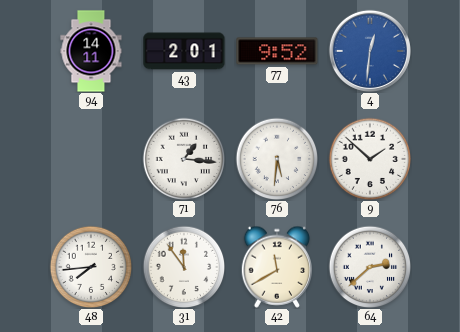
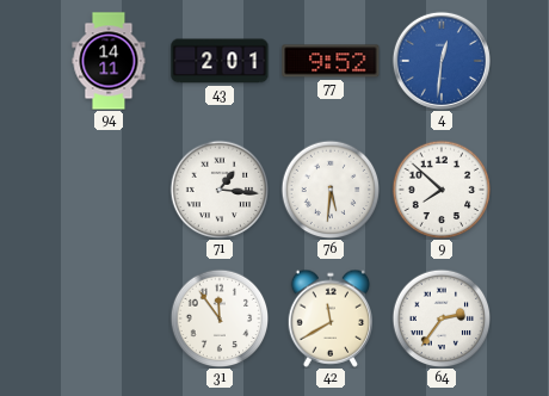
9: 1:52 -> 7:52
48: 7:44 -> none
64: 2:38 -> 2:36
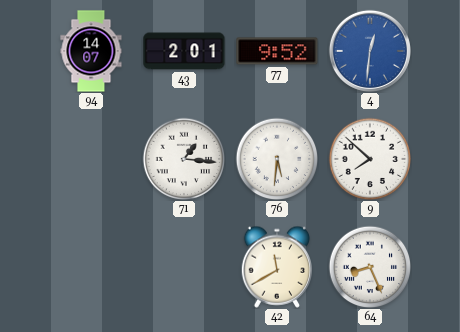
94: 14:11 -> 14:07
31: 11:54 -> none
64: 2:36 -> 8:26
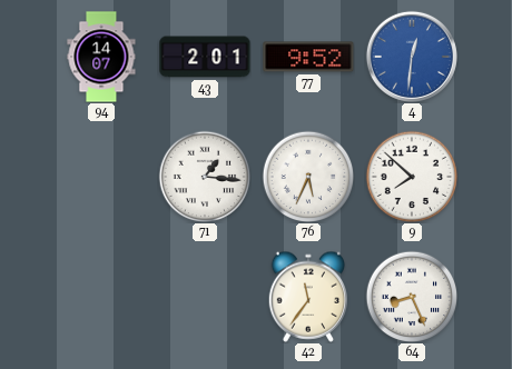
76: 5:31 -> 5:34
42: 11:40 -> 11:36
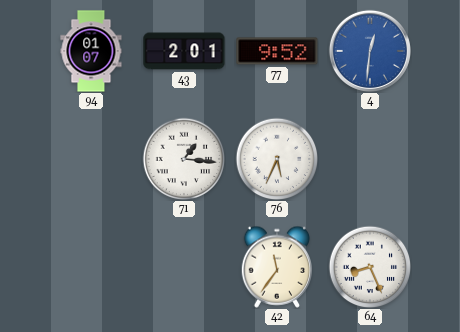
94: 14:07 -> 01:07
9: 7:52 -> none
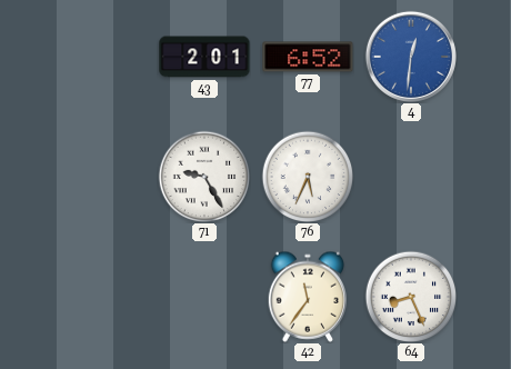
94: 01:07 -> none
77: 9:52 -> 6:52
71: 1:16 -> 9:25
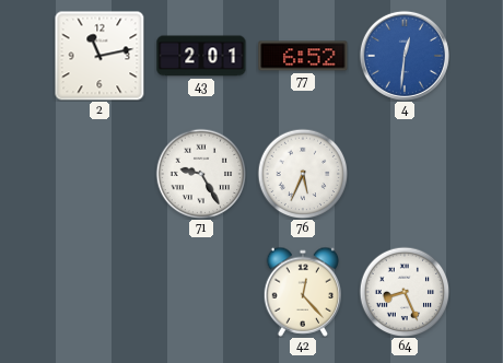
2: none -> 11:13
42: 11:36 -> 12:23
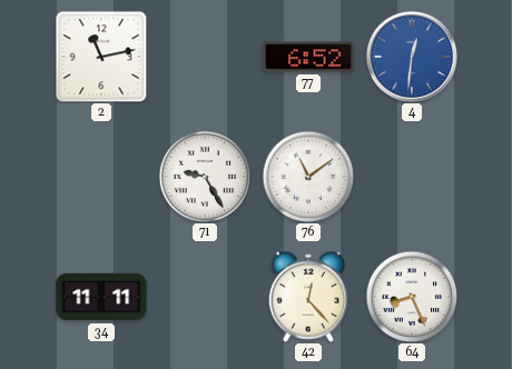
43: 2:01 -> none
76: 5:34 -> 11:09
34: none -> 11:11
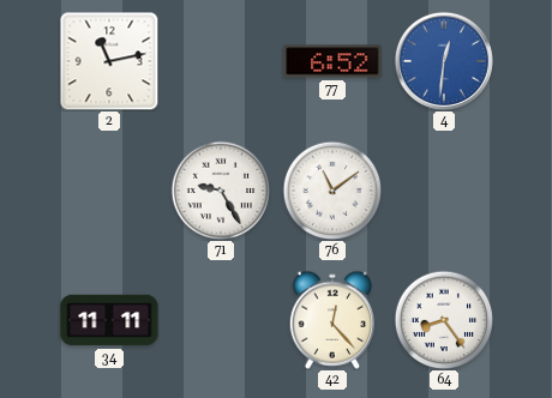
64: 8:26 -> 8:24
